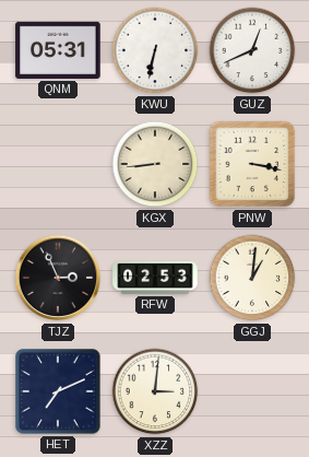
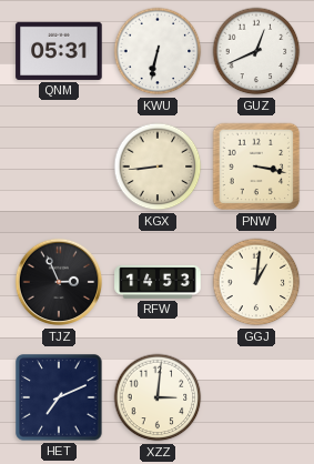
RFW: 02:53 -> 14:53
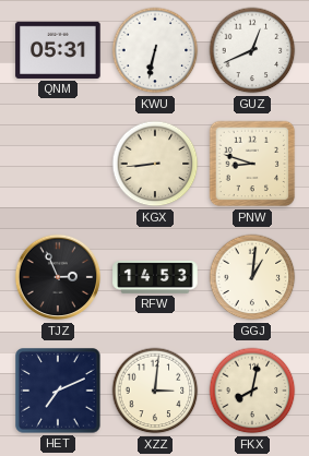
PNW: 3:17 -> 8:48
FKX: none -> 8:02
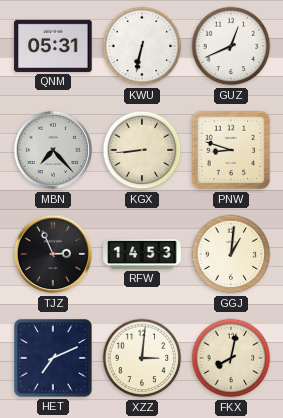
MBN: none -> 7:23
